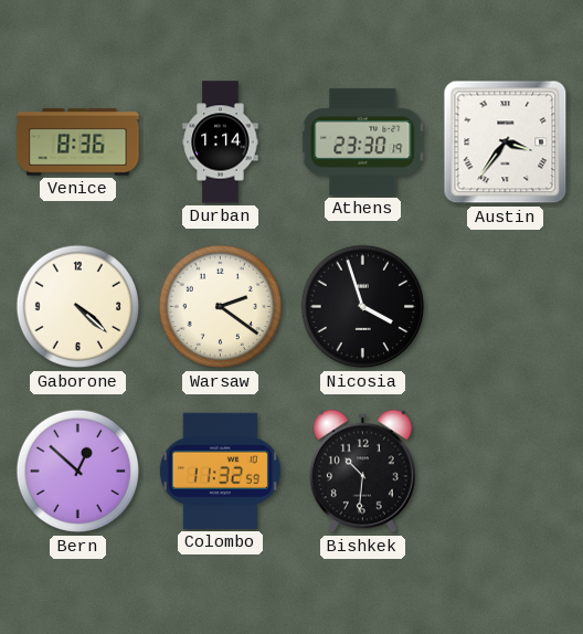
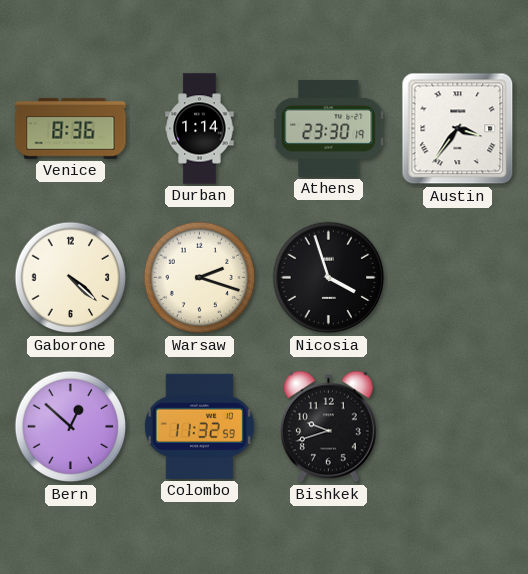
Warsaw: 2:21 -> 2:18
Bishkek: 10:31 -> 9:42
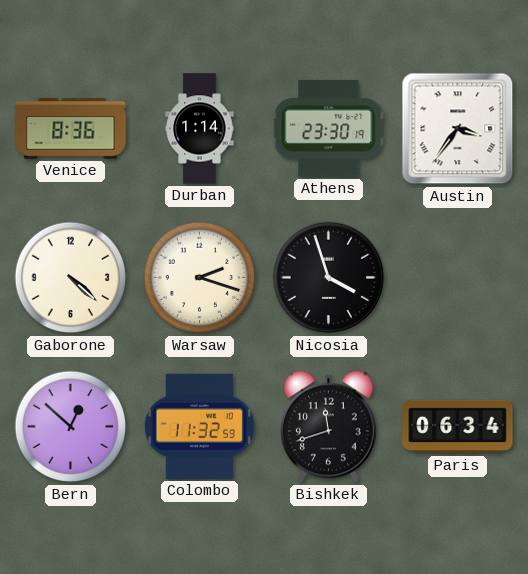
Bishkek: 9:42 -> 11:42
Paris: none -> 06:34
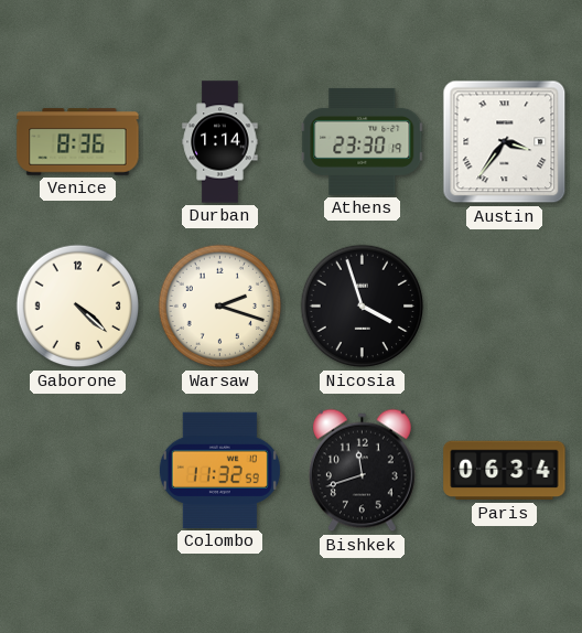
Bern: 12:52 -> none
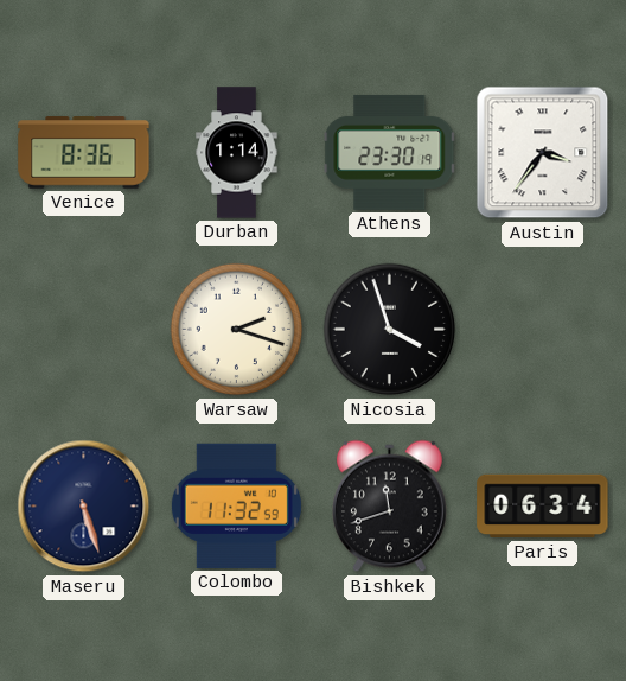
Gaborone: 4:22 -> none
Maseru: none -> 5:27
